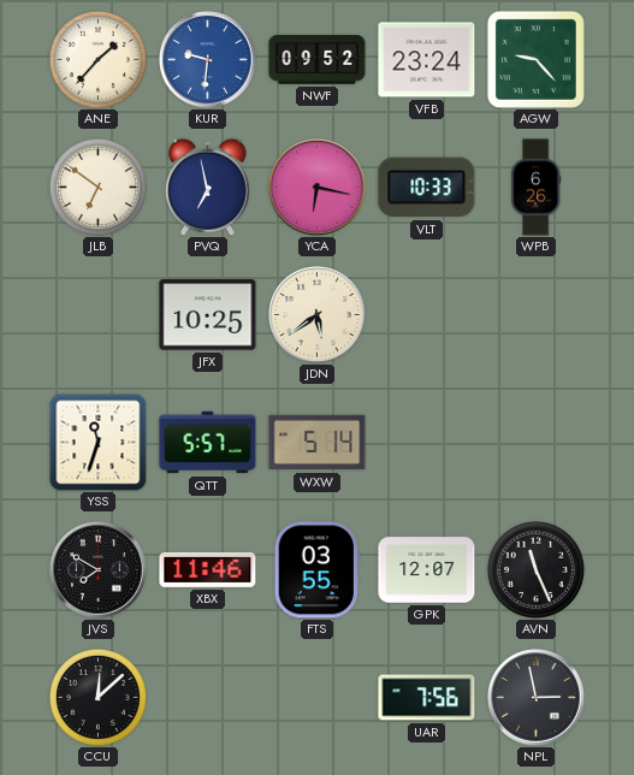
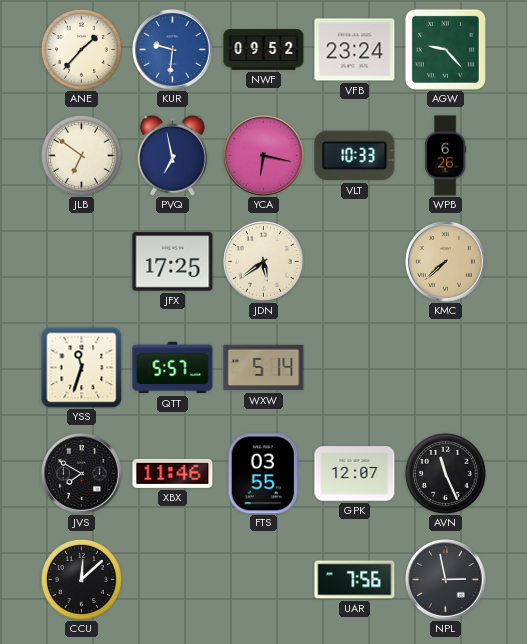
JFX: 10:25 -> 17:25
KMC: none -> 7:38
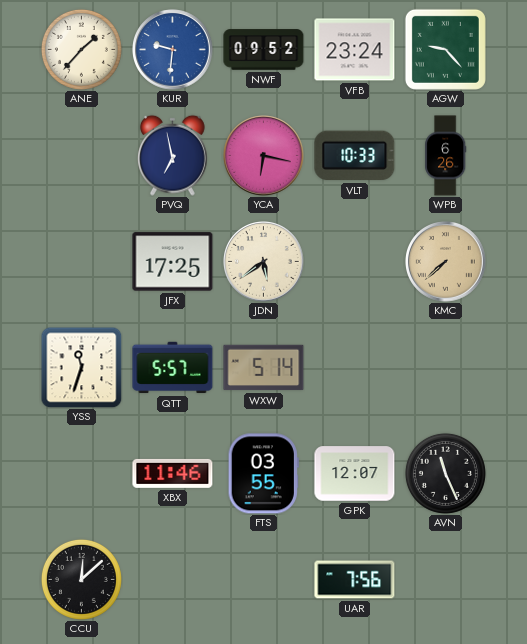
JLB: 6:51 -> none
JVS: 7:50 -> none
NPL: 2:58 -> none
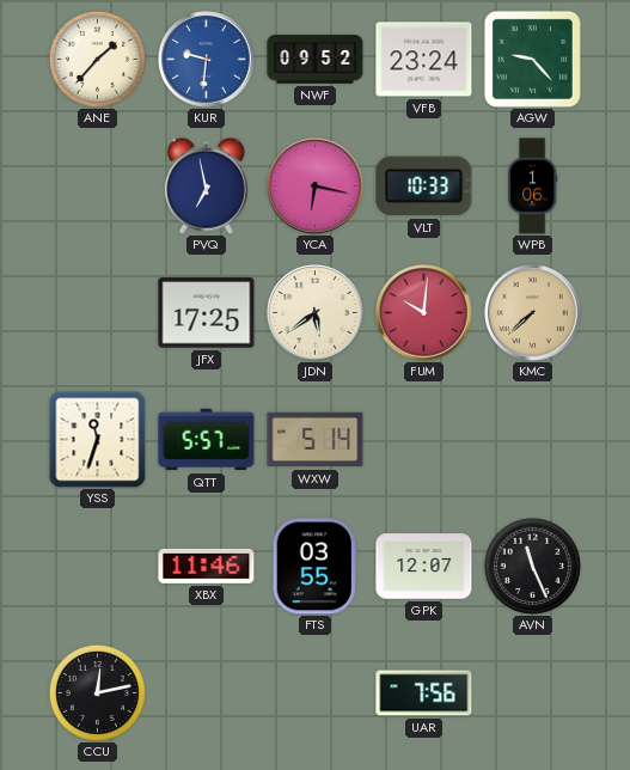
WPB: 6:26 -> 1:06
FUM: none -> 10:01
CCU: 12:08 -> 12:13
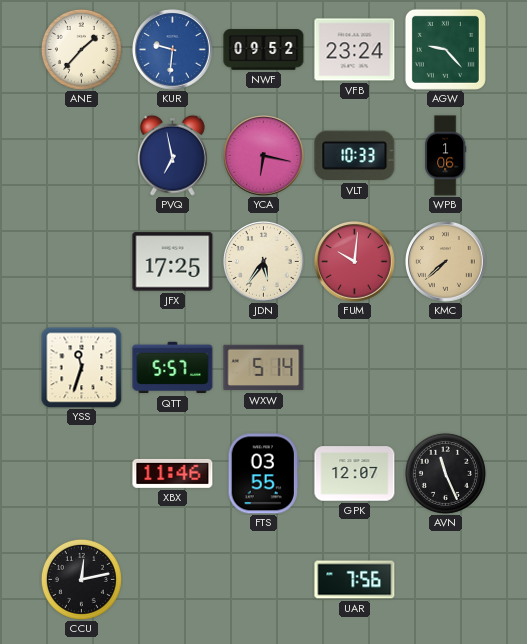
JDN: 5:39 -> 5:36
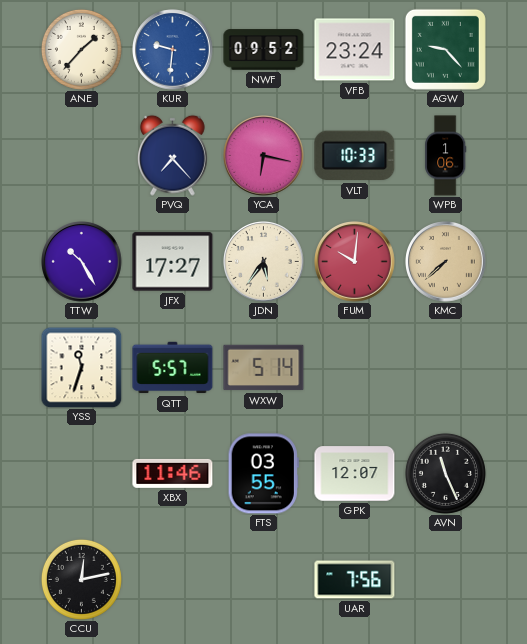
PVQ: 6:58 -> 7:23
TTW: none -> 10:25
JFX: 17:25 -> 17:27
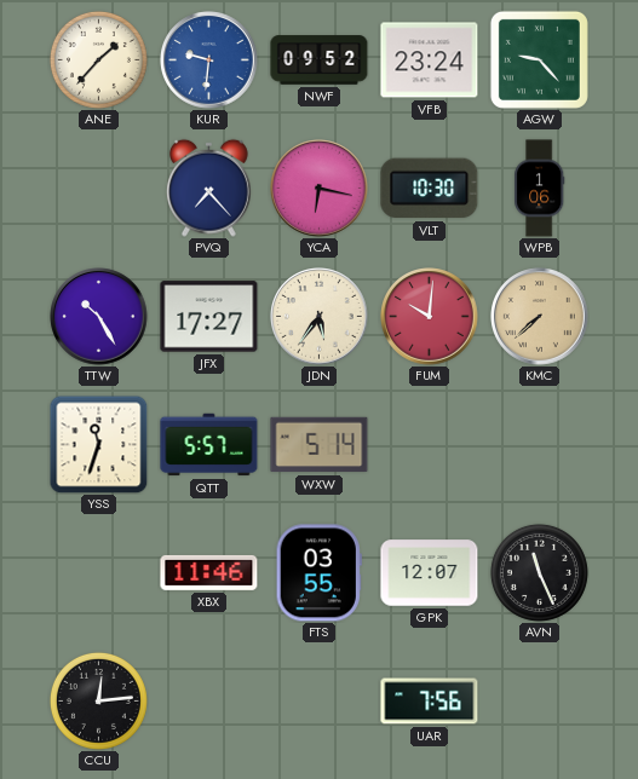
VLT: 10:33 -> 10:30
CCU: 12:13 -> 12:14
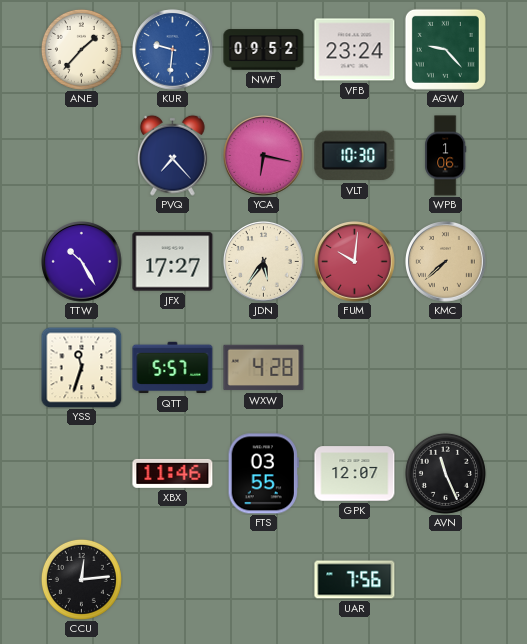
WXW: 5:14 -> 4:28
